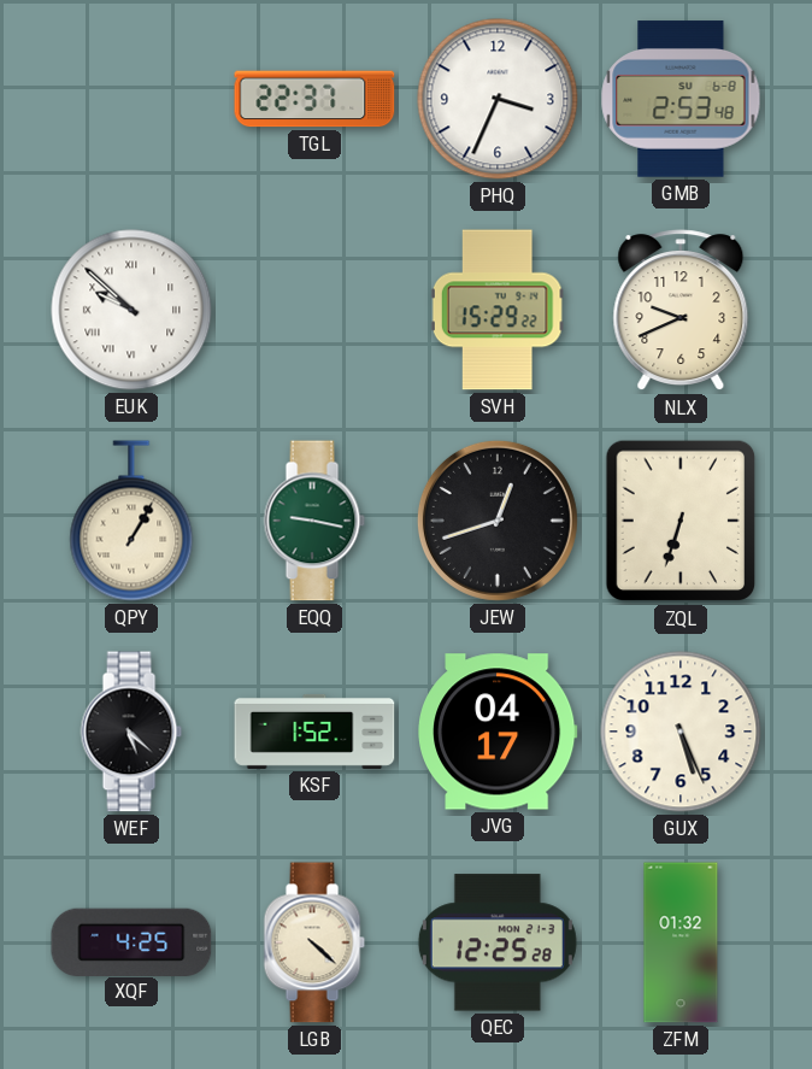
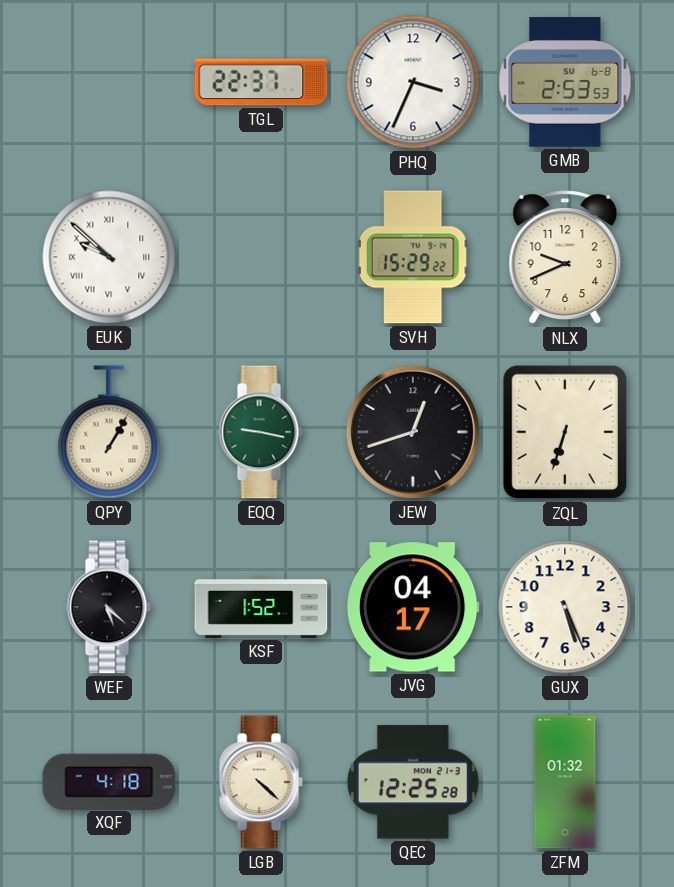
GMB: 2:53:48 -> 2:53:53
XQF: 4:25 -> 4:18
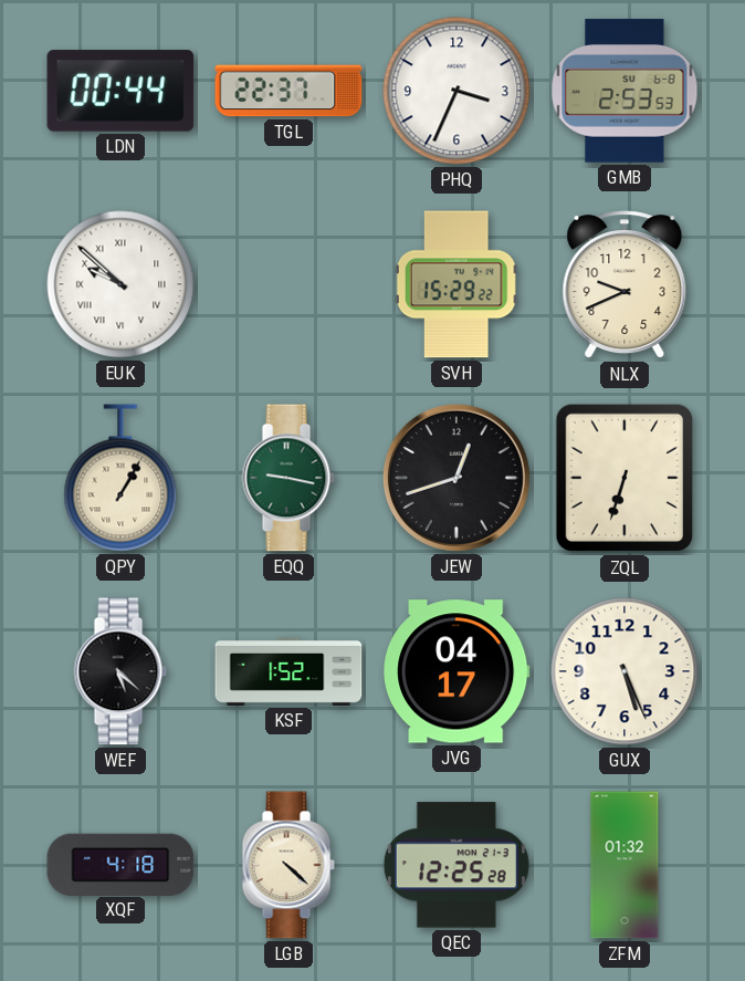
LDN: none -> 00:44
